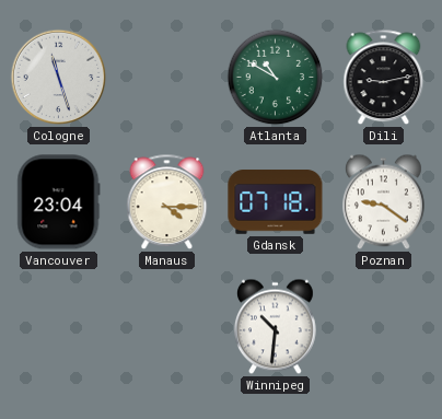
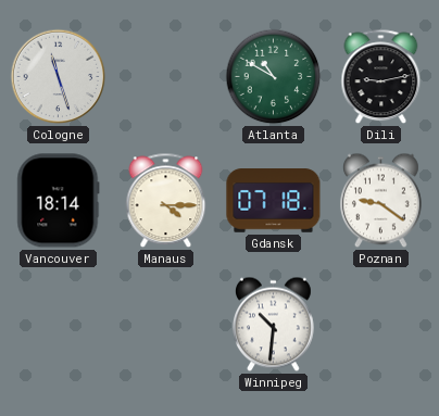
Vancouver: 23:04 -> 18:14
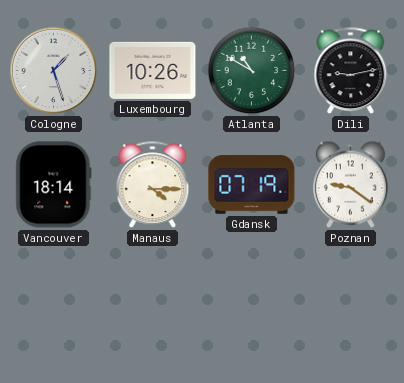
Cologne: 11:27 -> 1:27
Luxembourg: none -> 10:26
Gdansk: 07:18 -> 07:19
Winnipeg: 10:31 -> none
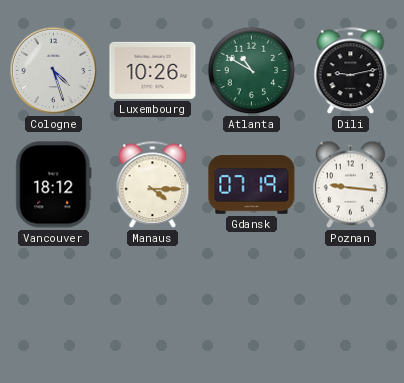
Cologne: 1:27 -> 4:27
Vancouver: 18:14 -> 18:12
Poznan: 9:21 -> 9:16
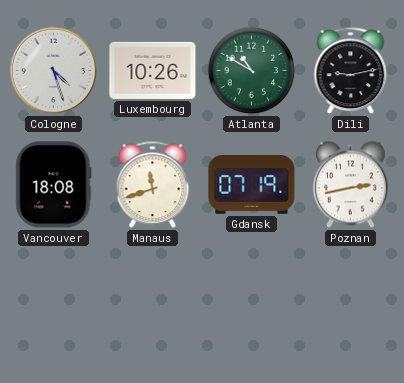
Vancouver: 18:12 -> 18:08
Manaus: 4:15 -> 11:42
Poznan: 9:16 -> 2:43
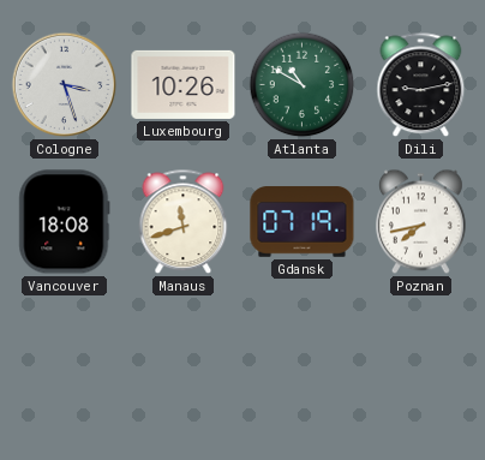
Cologne: 4:27 -> 3:27
Poznan: 2:43 -> 7:43
